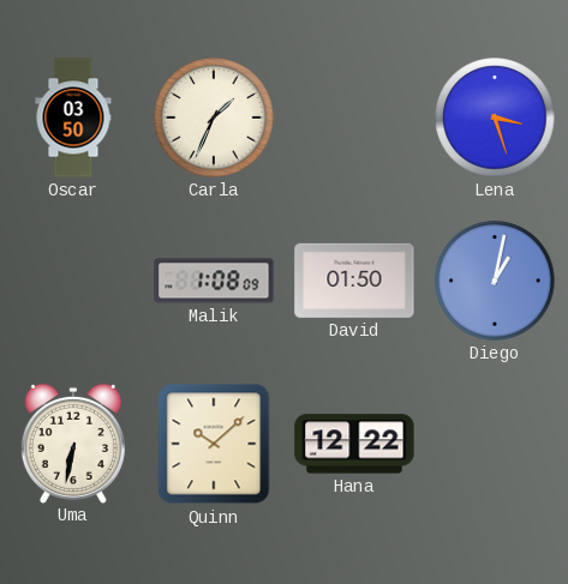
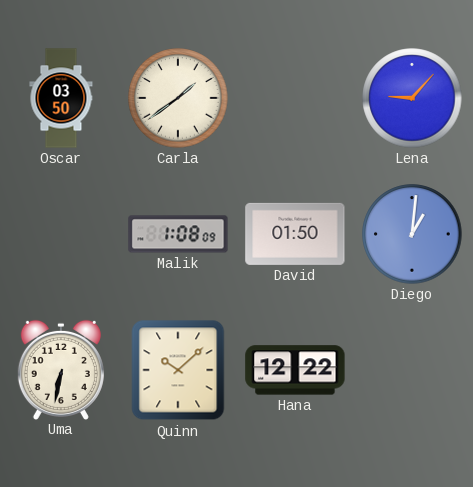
Carla: 1:34 -> 1:39
Lena: 3:27 -> 9:07
Diego: 1:02 -> 1:01
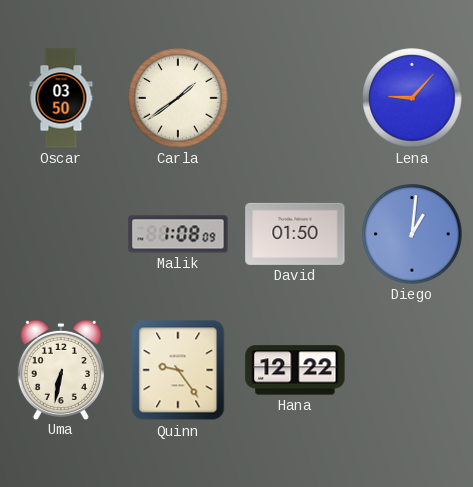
Quinn: 10:08 -> 9:24
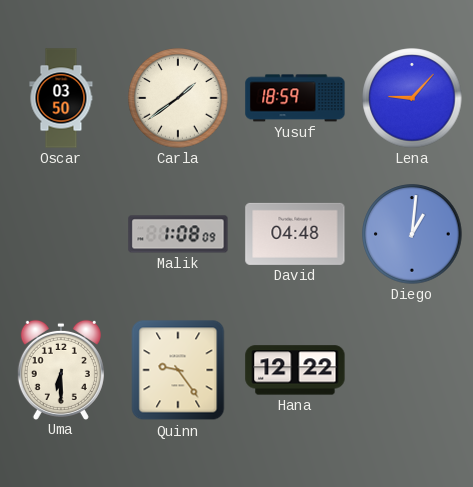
Yusuf: none -> 18:59
David: 01:50 -> 04:48
Uma: 6:32 -> 6:30
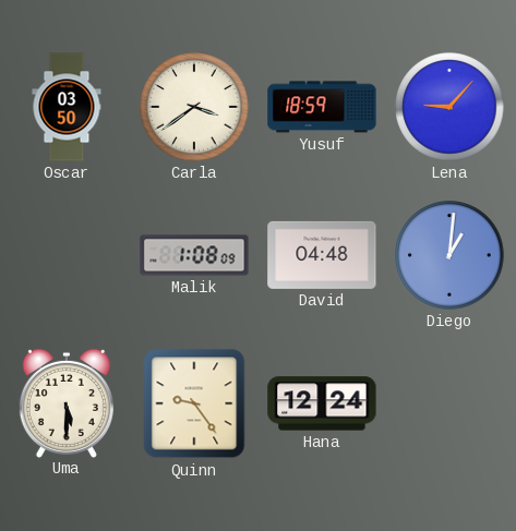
Carla: 1:39 -> 3:39
Uma: 6:30 -> 5:30
Hana: 12:22 -> 12:24
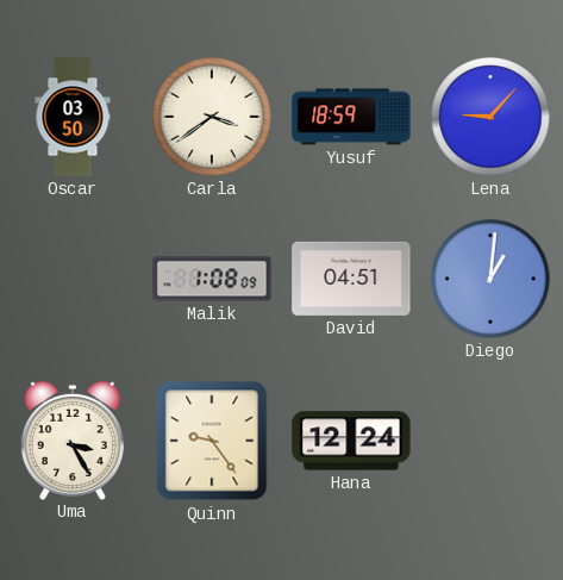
David: 04:48 -> 04:51
Uma: 5:30 -> 3:25
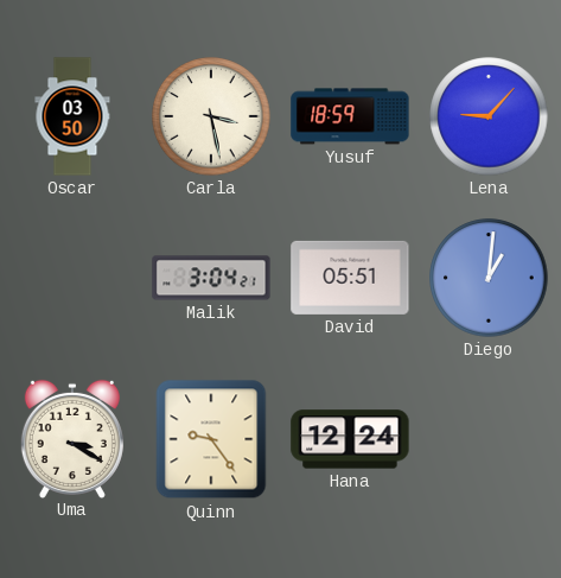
Carla: 3:39 -> 3:28
Malik: 1:08 -> 3:04
David: 04:51 -> 05:51
Uma: 3:25 -> 3:20
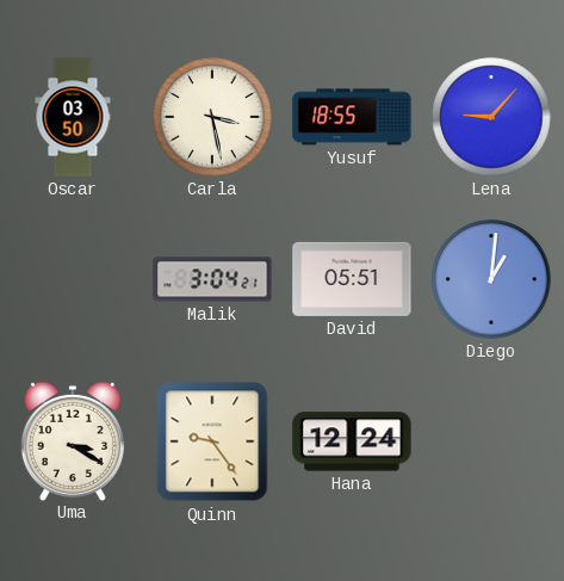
Yusuf: 18:59 -> 18:55
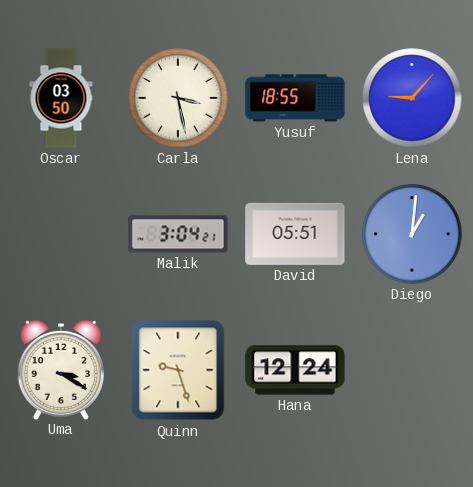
Quinn: 9:24 -> 9:27
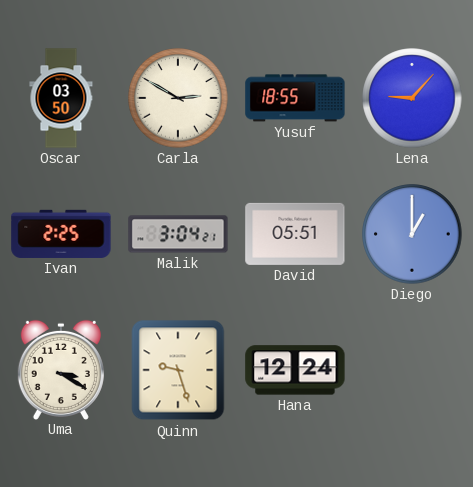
Carla: 3:28 -> 2:50
Ivan: none -> 2:25
Diego: 1:01 -> 1:00
